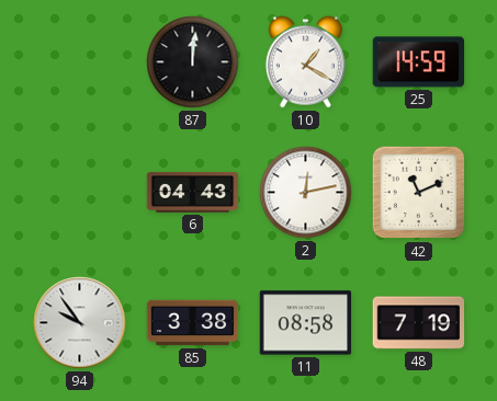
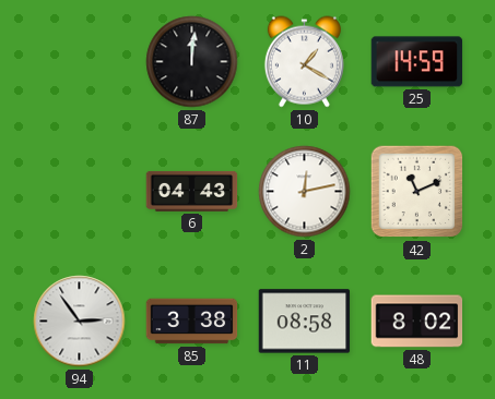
94: 9:54 -> 2:54
48: 7:19 -> 8:02
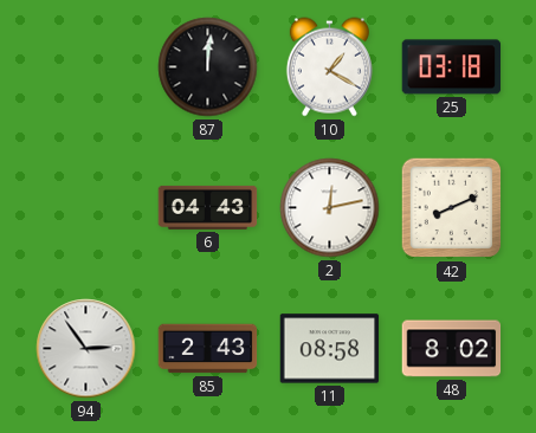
25: 14:59 -> 03:18
42: 11:11 -> 8:11
85: 3:38 -> 2:43
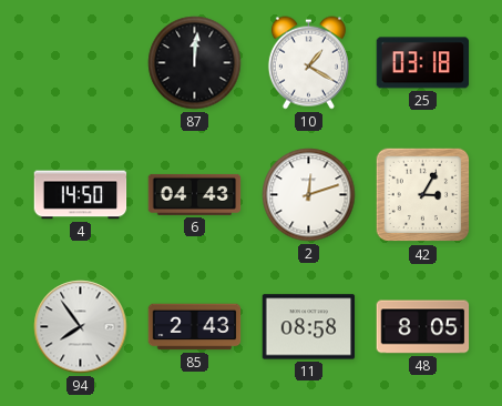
4: none -> 14:50
2: 12:13 -> 12:12
42: 8:11 -> 3:05
94: 2:54 -> 7:54
48: 8:02 -> 8:05
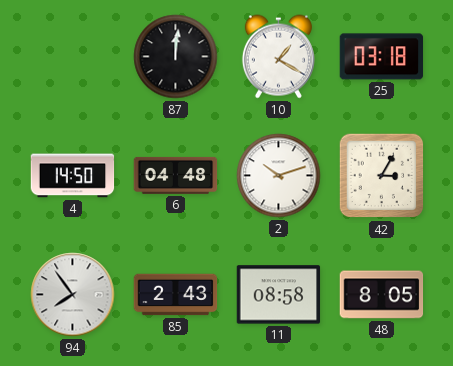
6: 04:43 -> 04:48
2: 12:12 -> 10:12
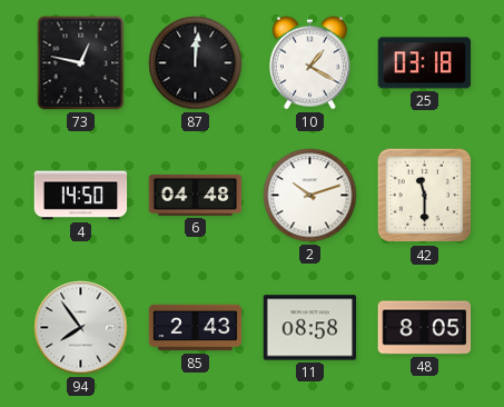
73: none -> 12:47
42: 3:05 -> 11:30
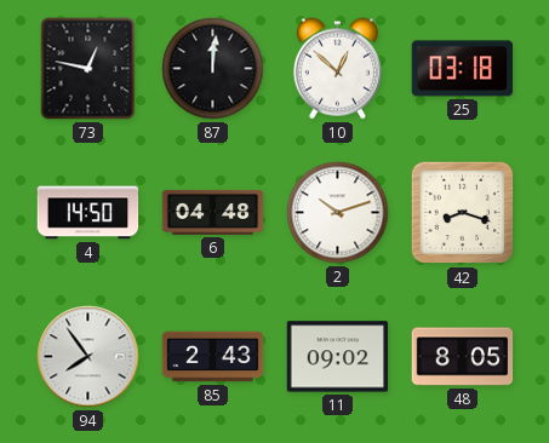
10: 1:20 -> 12:52
42: 11:30 -> 8:18
11: 08:58 -> 09:02
